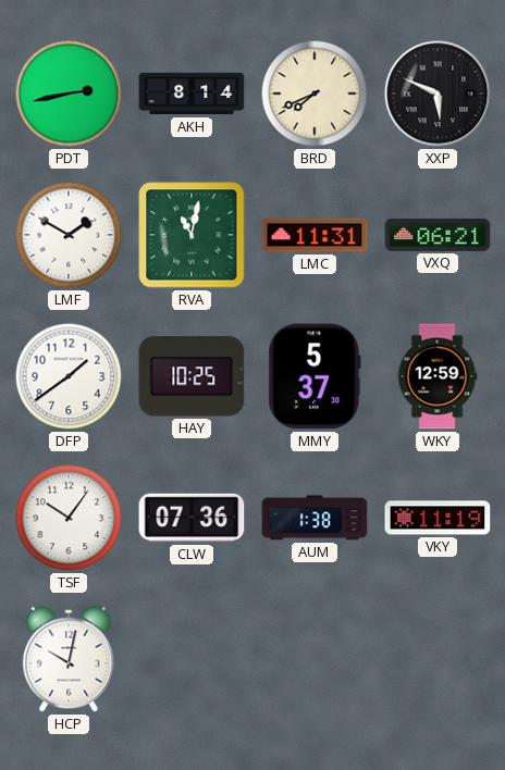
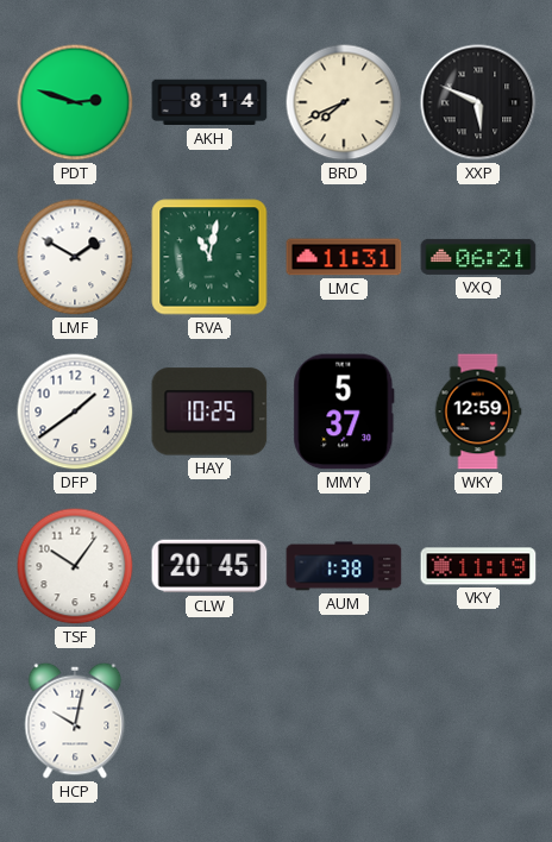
PDT: 2:43 -> 2:48
CLW: 07:36 -> 20:45
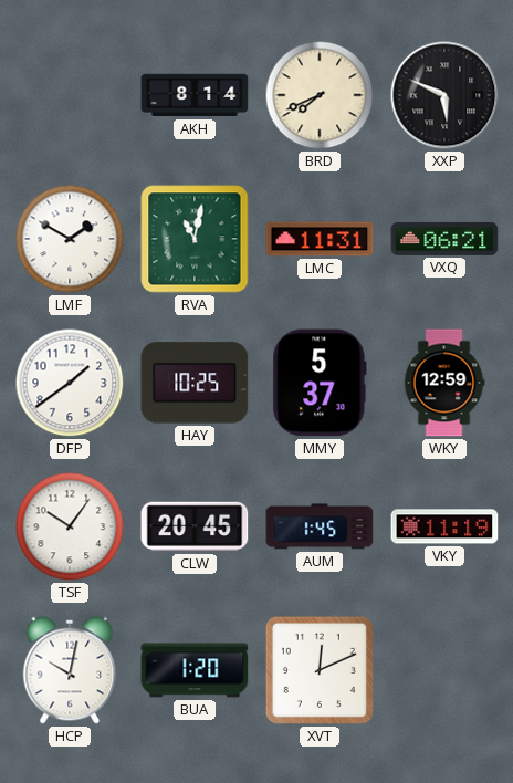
PDT: 2:48 -> none
AUM: 1:38 -> 1:45
BUA: none -> 1:20
XVT: none -> 12:11
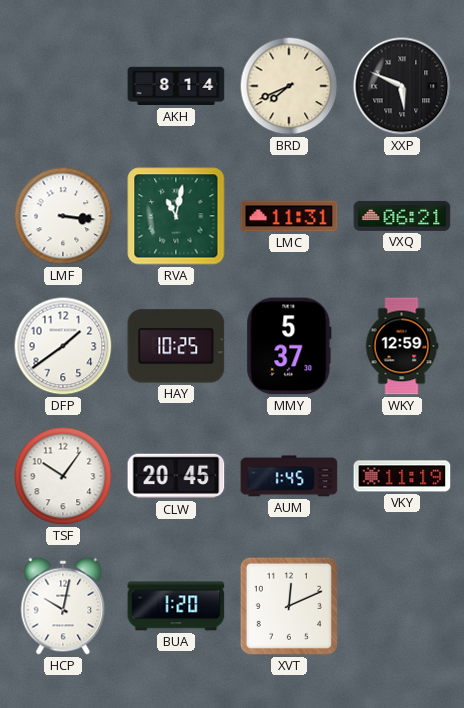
LMF: 1:50 -> 3:16
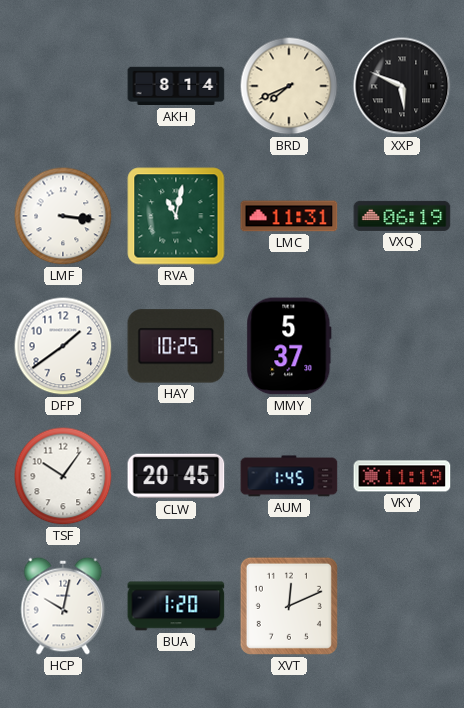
VXQ: 06:21 -> 06:19
WKY: 12:59 -> none
